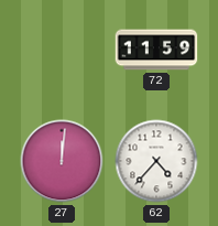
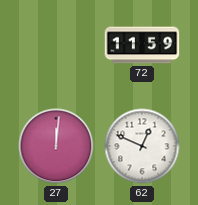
62: 4:37 -> 12:49
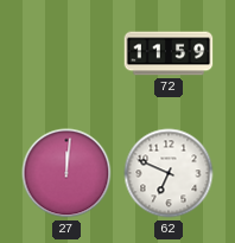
62: 12:49 -> 6:49
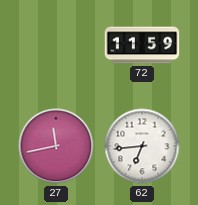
27: 12:01 -> 11:43
62: 6:49 -> 6:44
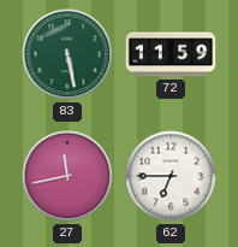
83: none -> 5:28
62: 6:44 -> 6:45
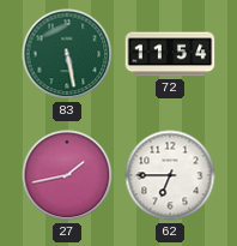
72: 11:59 -> 11:54
27: 11:43 -> 1:43
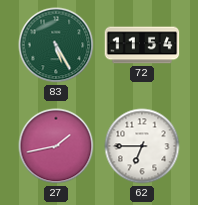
83: 5:28 -> 5:25
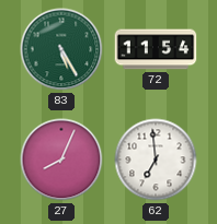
27: 1:43 -> 8:04
62: 6:45 -> 6:59
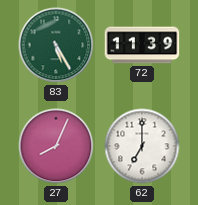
72: 11:54 -> 11:39
62: 6:59 -> 7:00
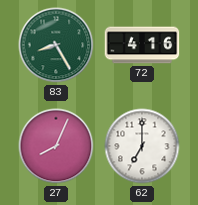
83: 5:25 -> 8:25
72: 11:39 -> 4:16
